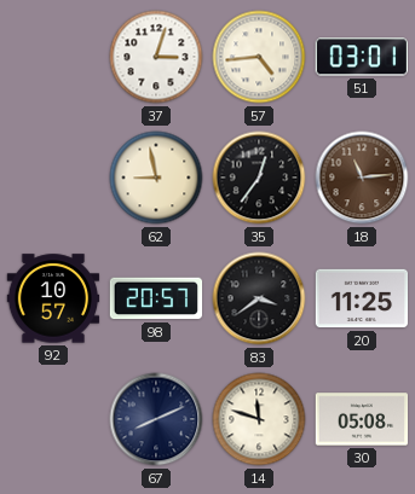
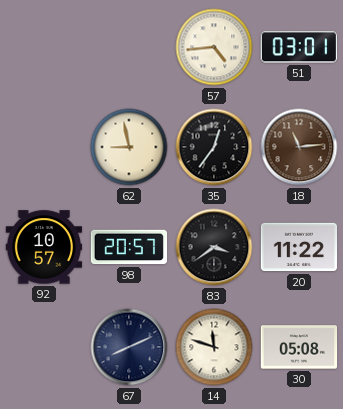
37: 3:03 -> none
20: 11:25 -> 11:22
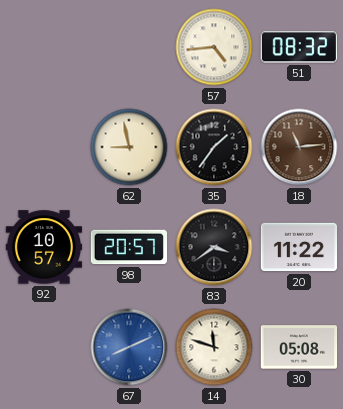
51: 03:01 -> 08:32
35: 12:36 -> 1:36
67 dial: navy -> blue
